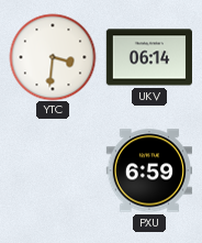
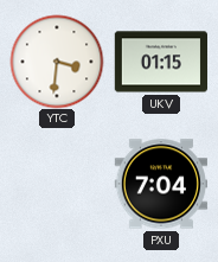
UKV: 06:14 -> 01:15
PXU: 6:59 -> 7:04
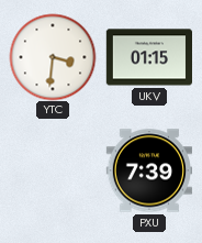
PXU: 7:04 -> 7:39
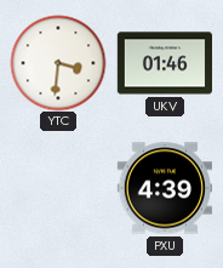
UKV: 01:15 -> 01:46
PXU: 7:39 -> 4:39
